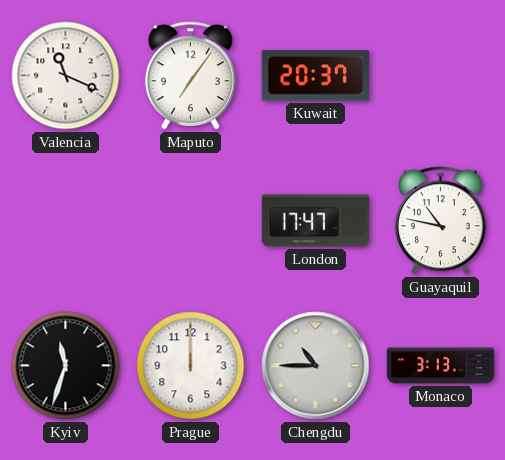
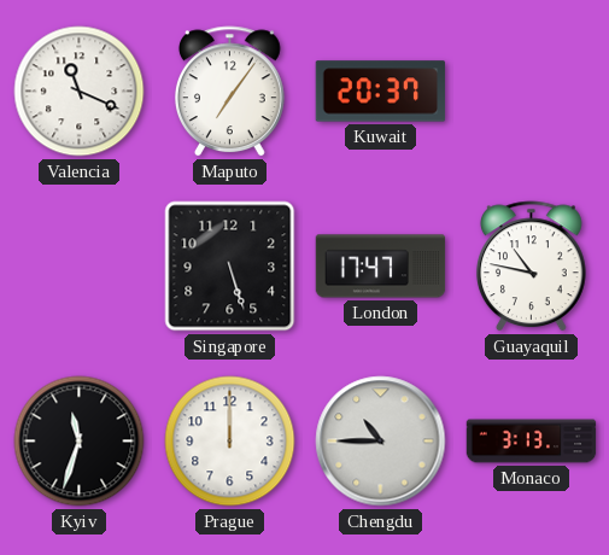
Singapore: none -> 5:27
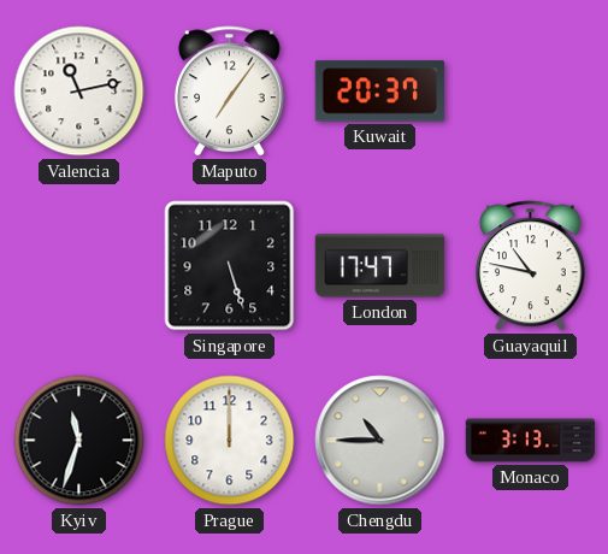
Valencia: 11:19 -> 11:13
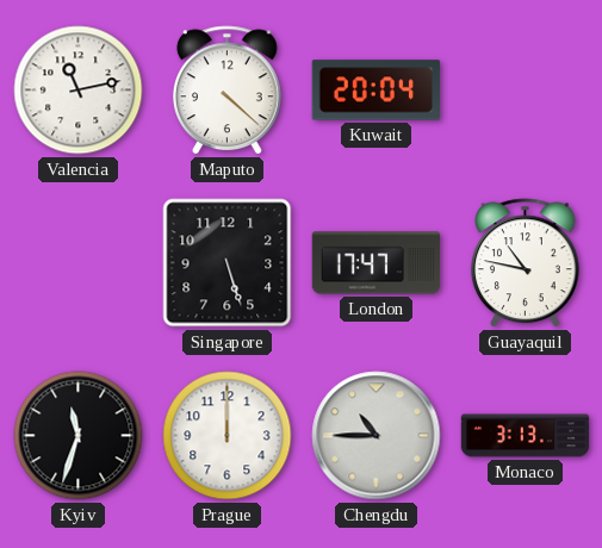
Maputo: 7:06 -> 4:22
Kuwait: 20:37 -> 20:04
